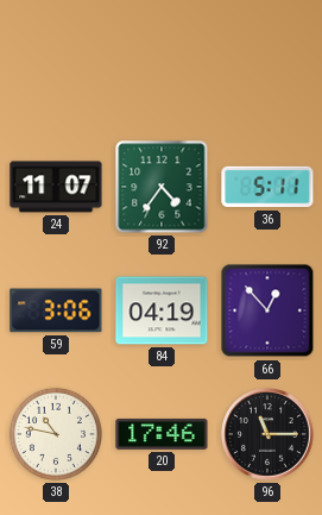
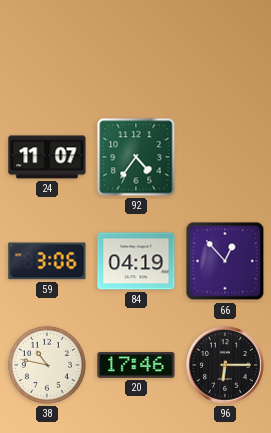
36: 5:11 -> none
96: 11:15 -> 6:15
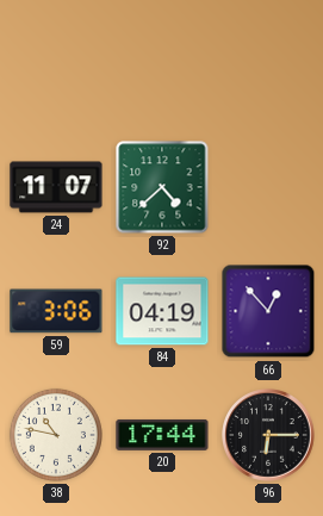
92: 4:36 -> 4:38
20: 17:46 -> 17:44
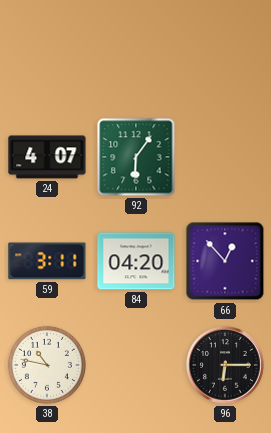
24: 11:07 -> 4:07
92: 4:38 -> 6:06
59: 3:06 -> 3:11
84: 04:19 -> 04:20
20: 17:44 -> none
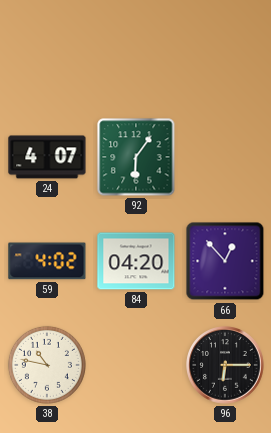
59: 3:11 -> 4:02
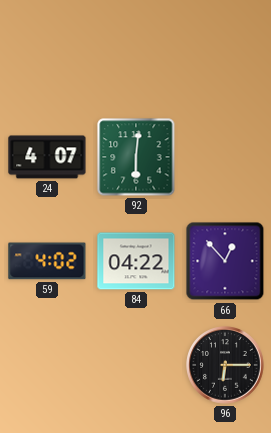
92: 6:06 -> 6:01
84: 04:20 -> 04:22
38: 10:47 -> none
